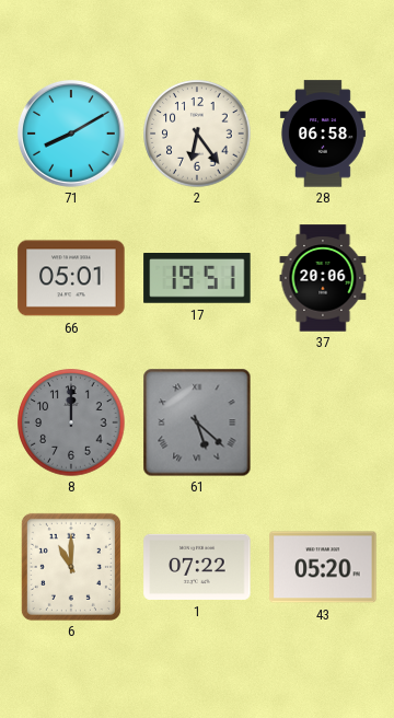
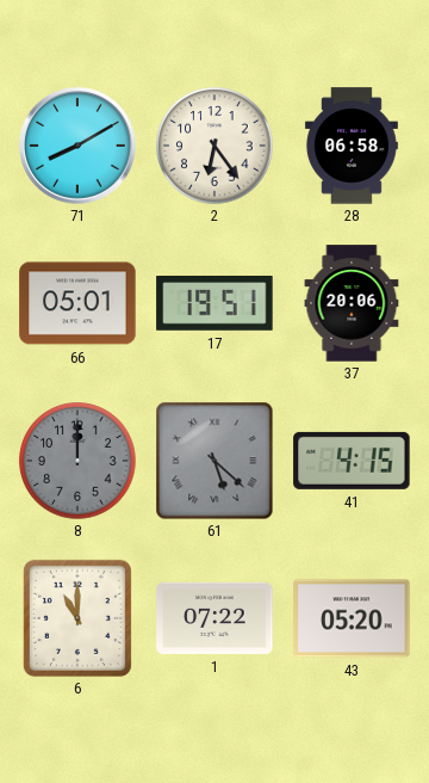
41: none -> 4:15
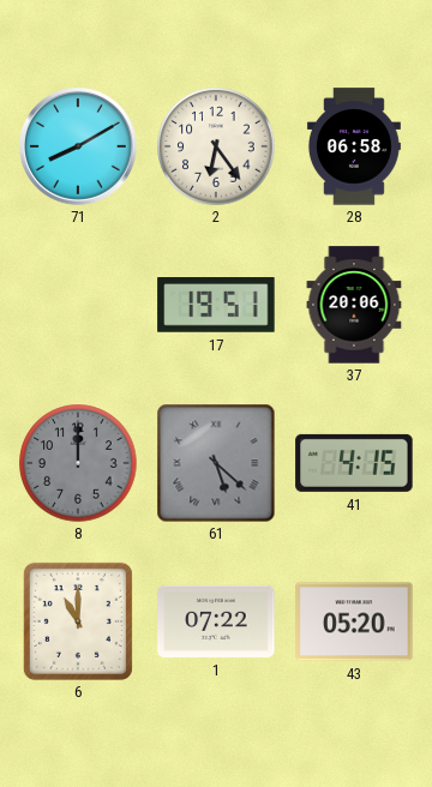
66: 05:01 -> none
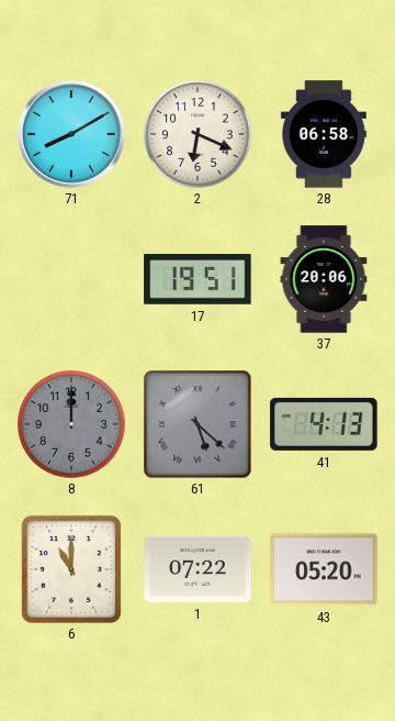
2: 6:24 -> 6:19
41: 4:15 -> 4:13
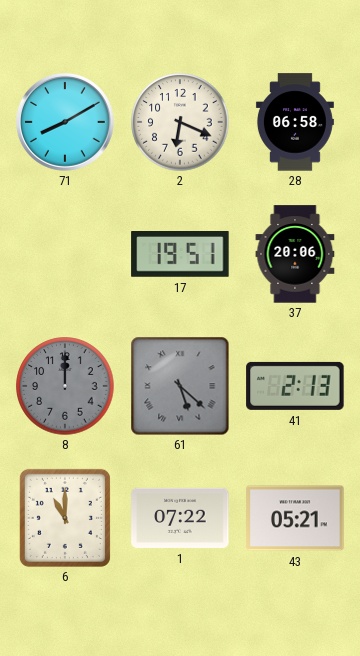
41: 4:13 -> 2:13
43: 05:20 -> 05:21
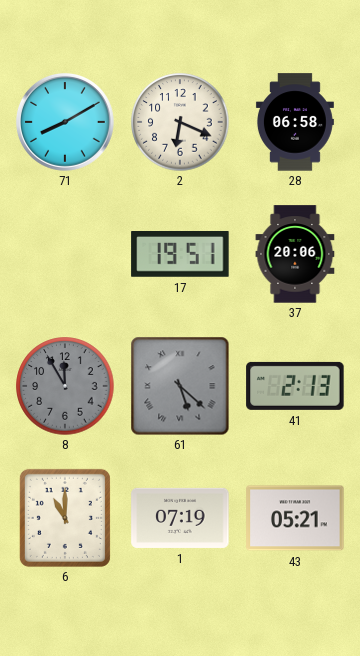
8: 12:00 -> 11:55
1: 07:22 -> 07:19
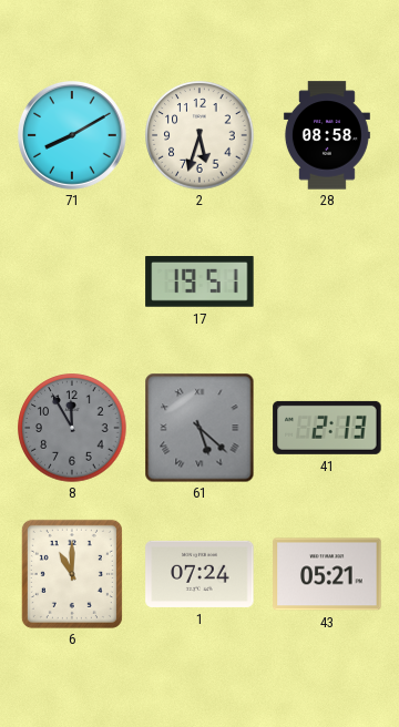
2: 6:19 -> 5:33
28: 06:58 -> 08:58
37: 20:06 -> none
1: 07:19 -> 07:24
